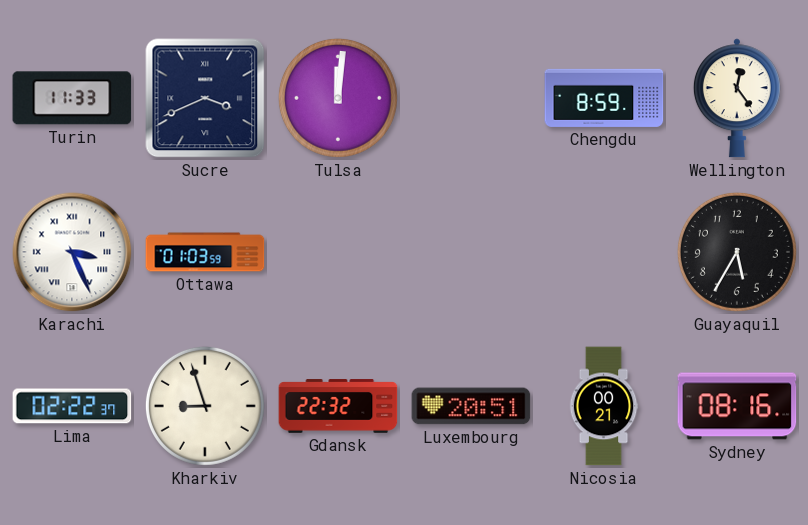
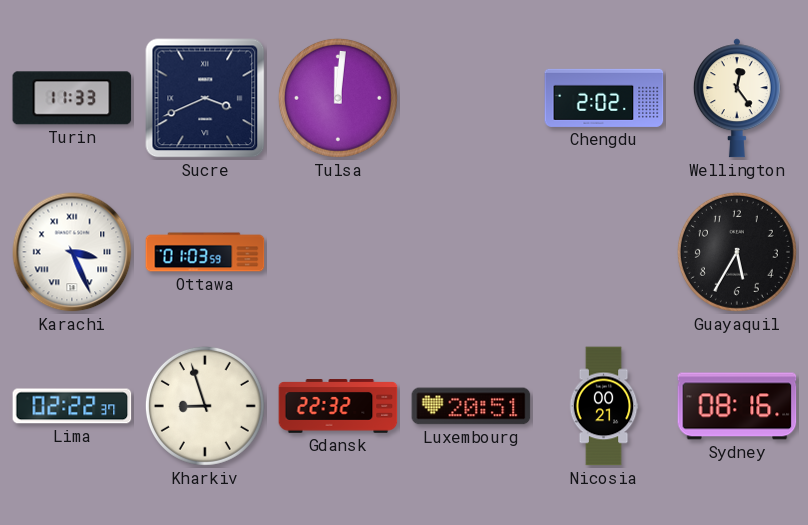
Chengdu: 8:59 -> 2:02
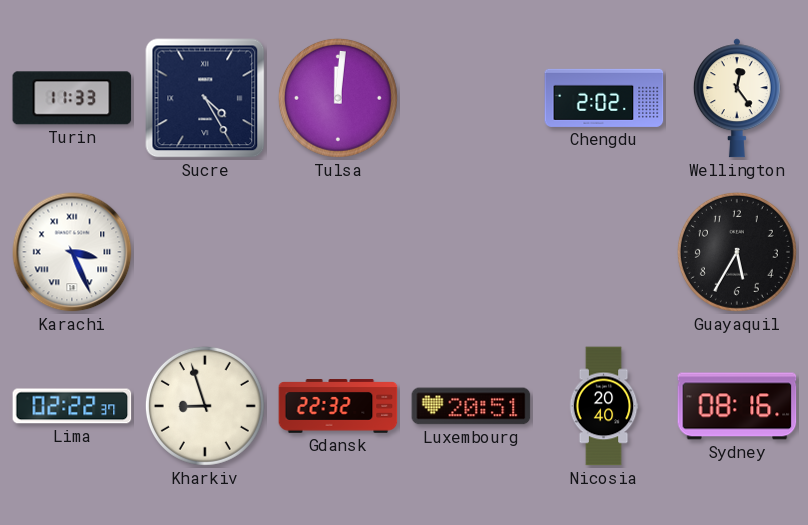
Sucre: 3:41 -> 4:25
Ottawa: 01:03 -> none
Nicosia: 00:21 -> 20:40
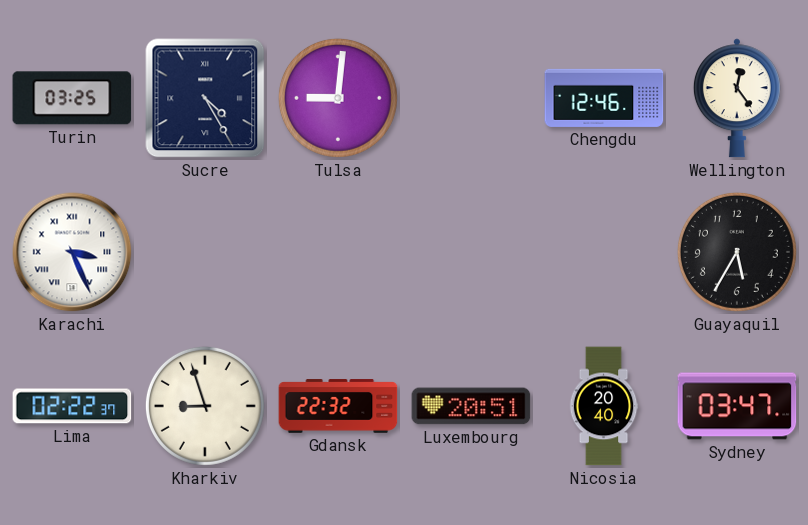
Turin: 11:33 -> 03:25
Tulsa: 12:01 -> 9:01
Chengdu: 2:02 -> 12:46
Sydney: 08:16 -> 03:47
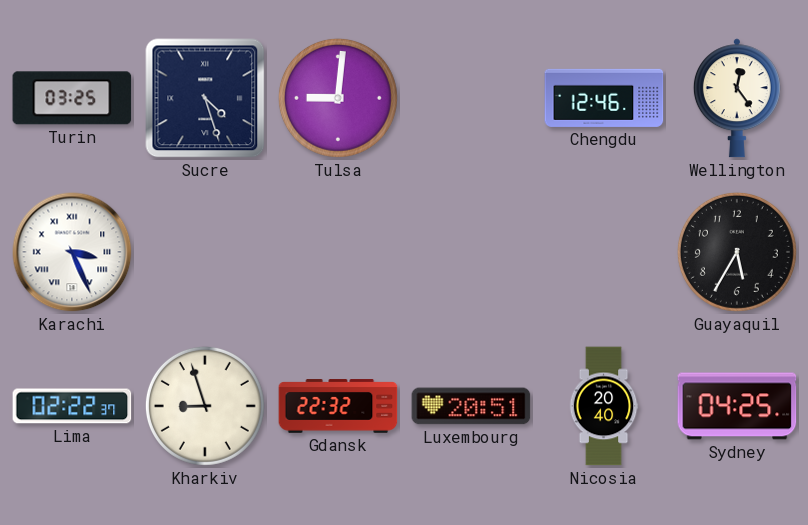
Sucre: 4:25 -> 4:27
Sydney: 03:47 -> 04:25
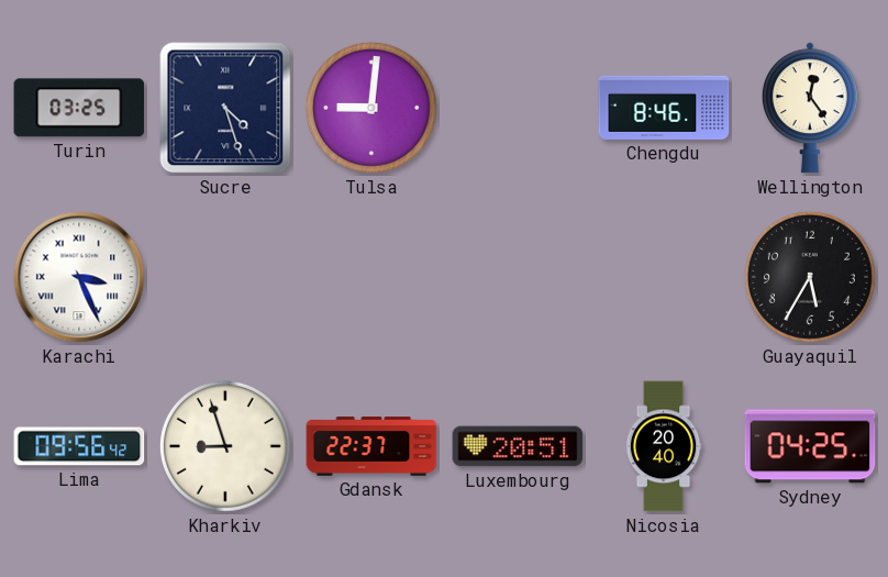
Chengdu: 12:46 -> 8:46
Lima: 02:22 -> 09:56
Gdansk: 22:32 -> 22:37
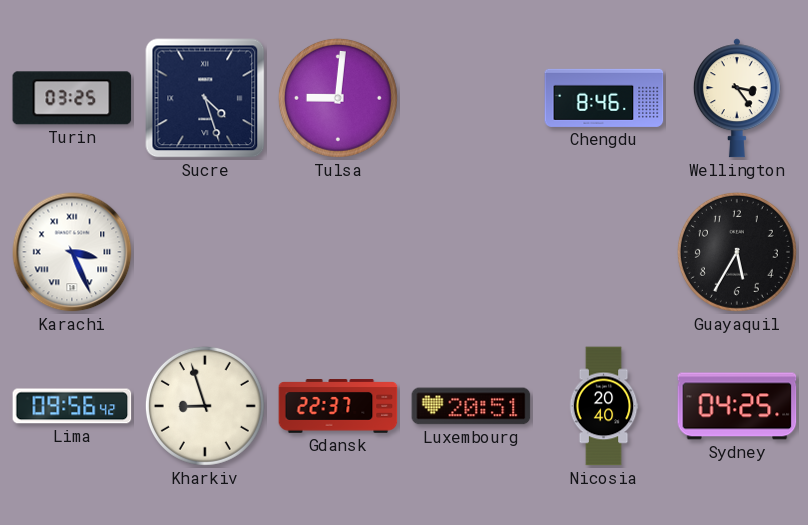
Wellington: 12:24 -> 3:24
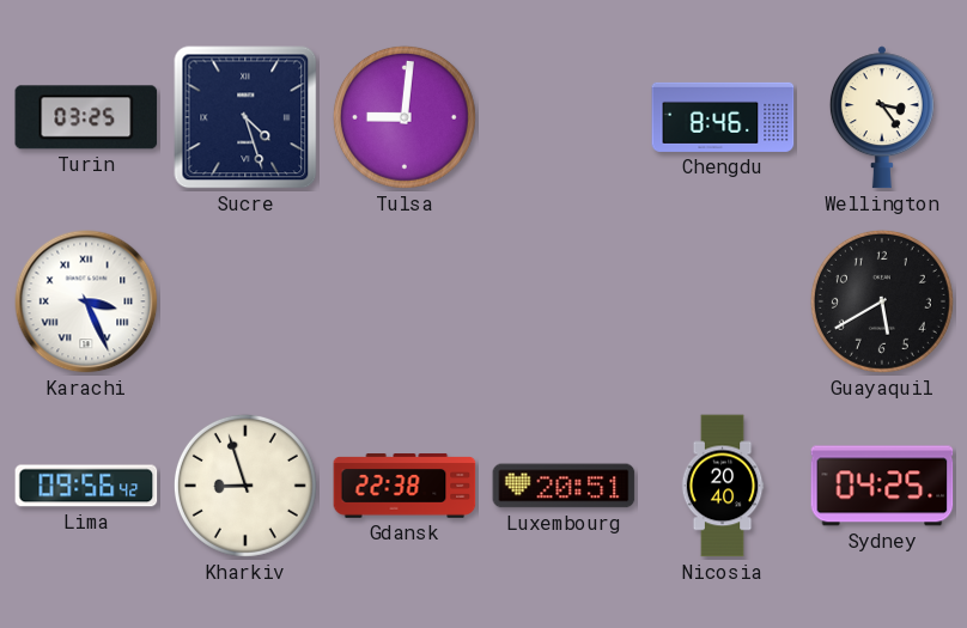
Guayaquil: 5:35 -> 5:40
Gdansk: 22:37 -> 22:38
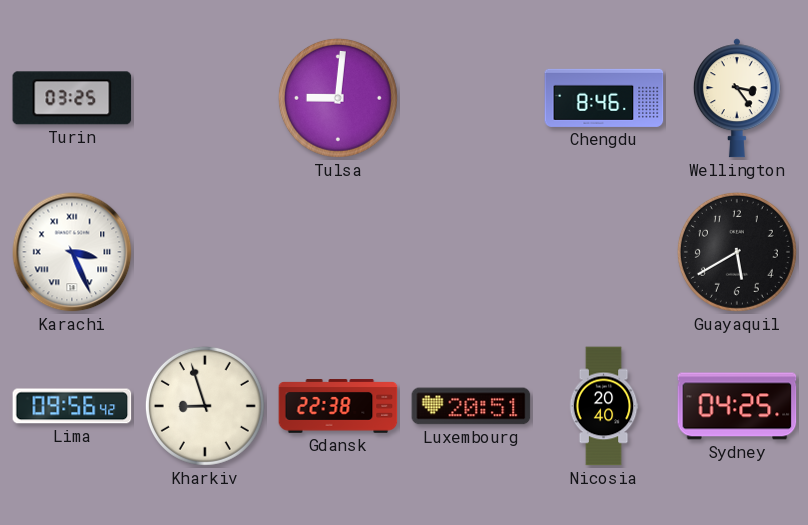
Sucre: 4:27 -> none
